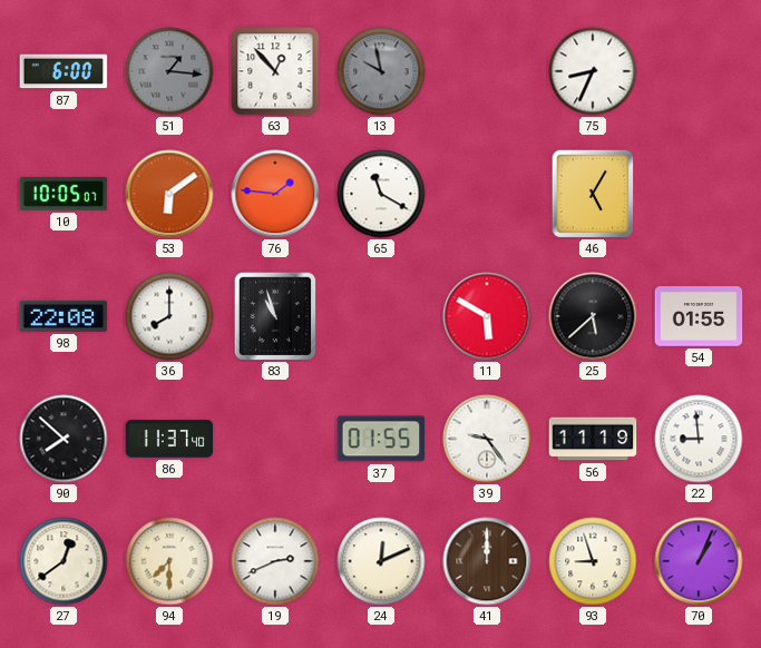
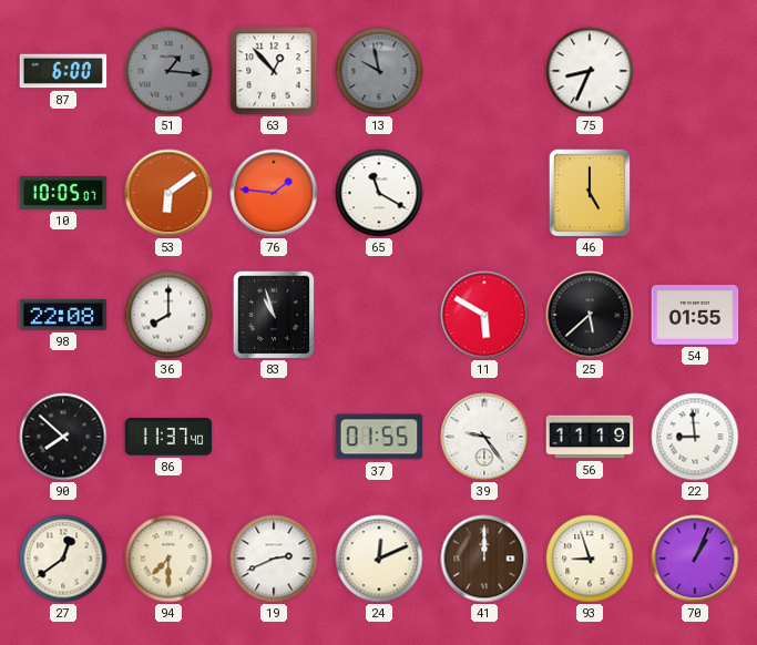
46: 5:05 -> 5:00
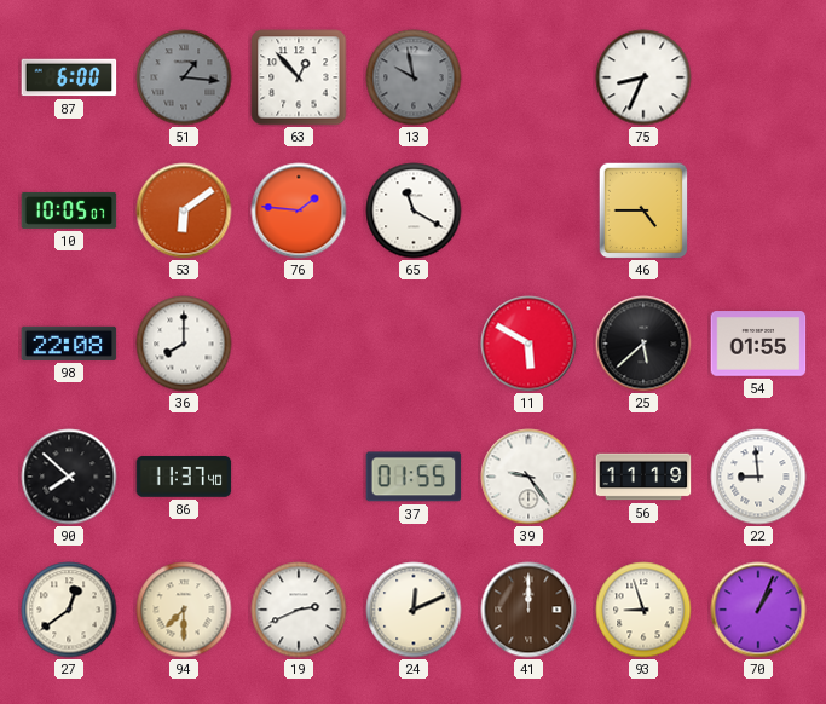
46: 5:00 -> 4:45
83: 10:57 -> none
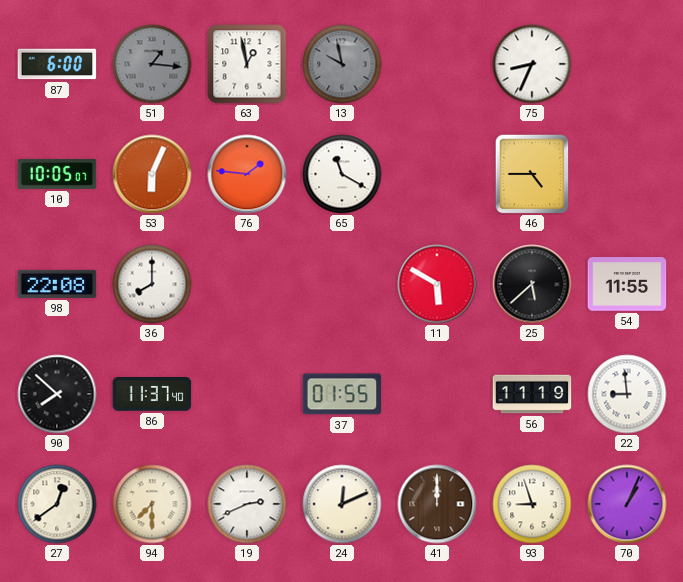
63: 12:53 -> 12:58
53: 6:09 -> 6:04
54: 01:55 -> 11:55
39: 9:24 -> none
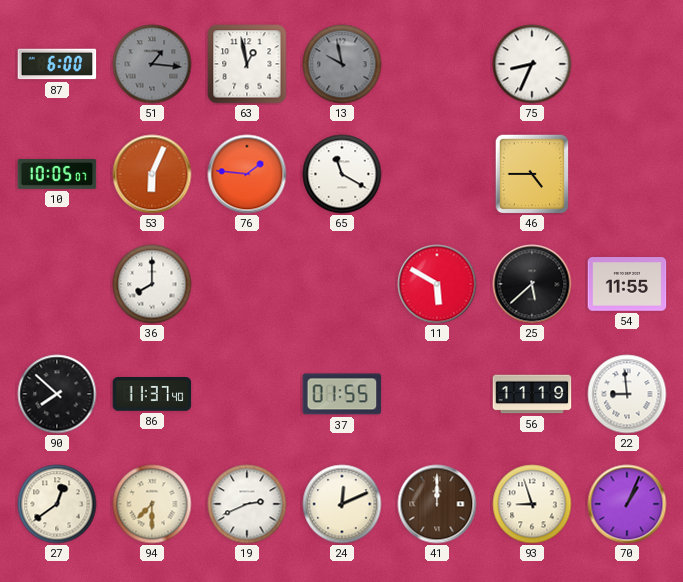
98: 22:08 -> none
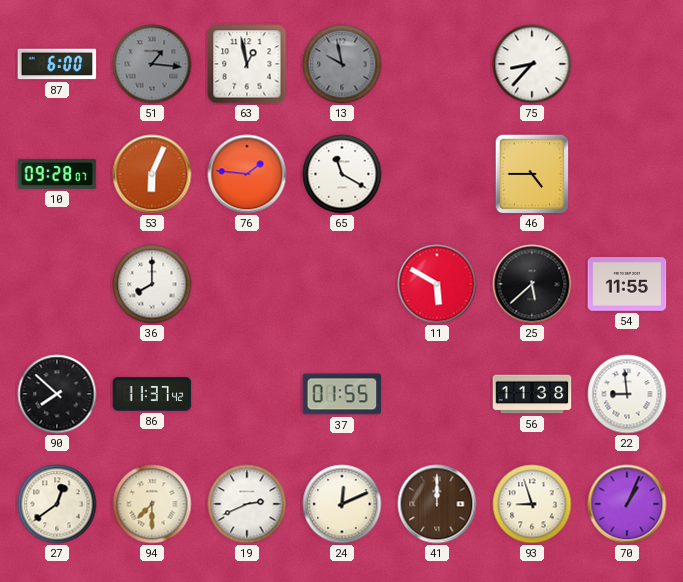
75: 8:34 -> 8:37
10: 10:05 -> 09:28
86: 11:37:40 -> 11:37:42
56: 11:19 -> 11:38
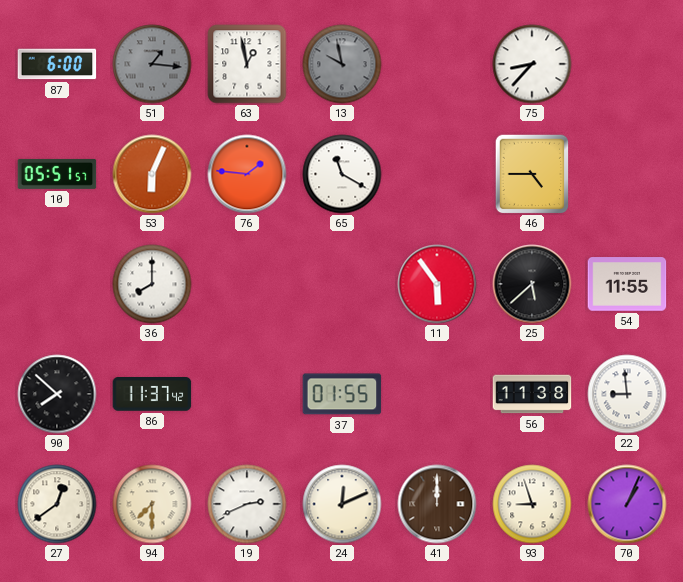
10: 09:28 -> 05:51
11: 5:50 -> 5:54
